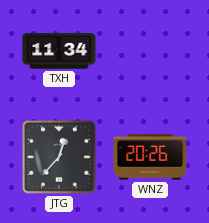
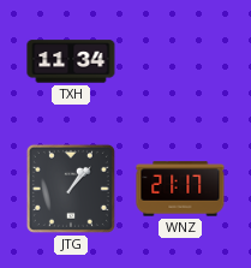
JTG: 12:37 -> 1:07
WNZ: 20:26 -> 21:17
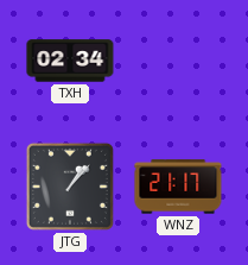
TXH: 11:34 -> 02:34
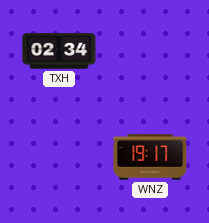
JTG: 1:07 -> none
WNZ: 21:17 -> 19:17
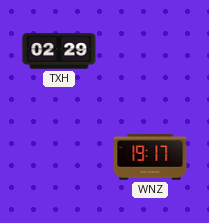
TXH: 02:34 -> 02:29
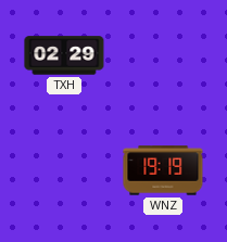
WNZ: 19:17 -> 19:19
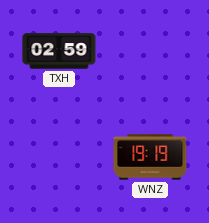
TXH: 02:29 -> 02:59
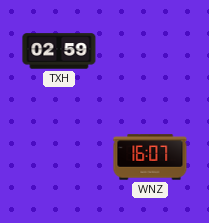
WNZ: 19:19 -> 16:07
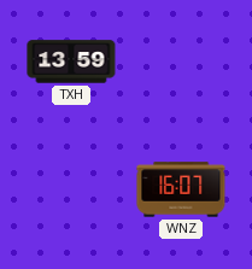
TXH: 02:59 -> 13:59
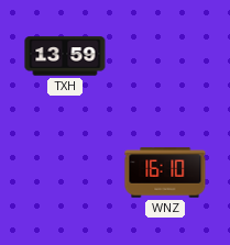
WNZ: 16:07 -> 16:10
